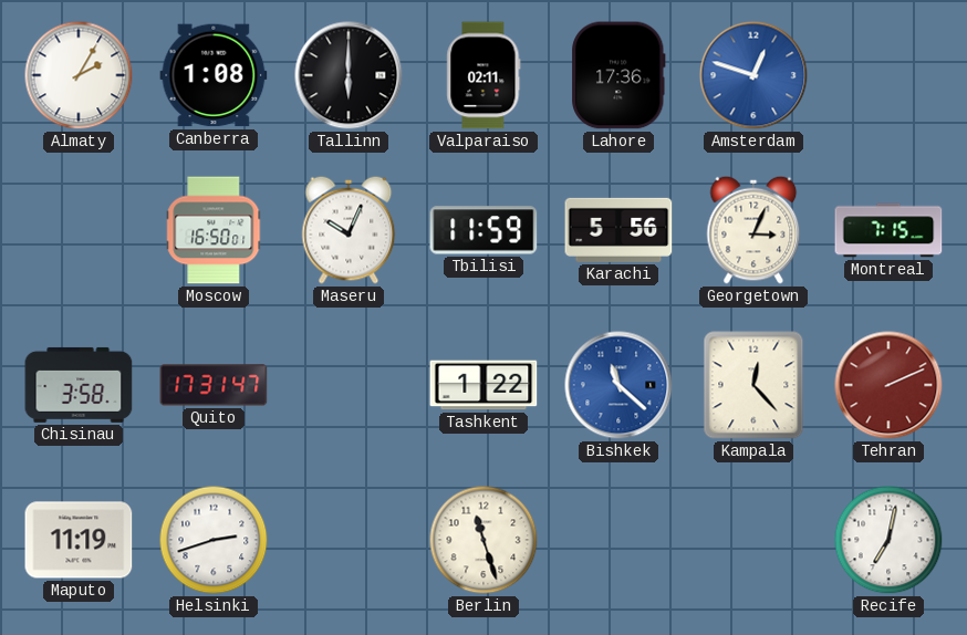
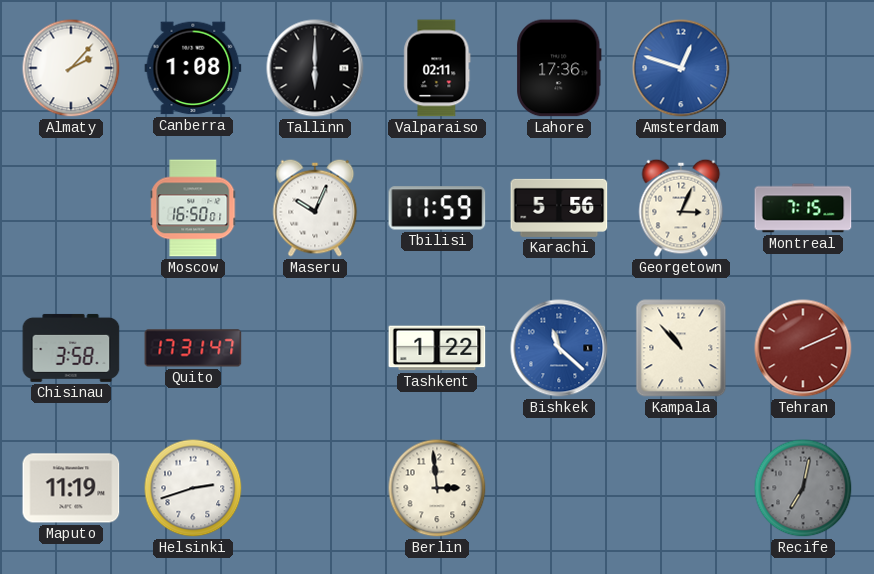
Almaty: 2:05 -> 2:07
Kampala: 12:23 -> 10:53
Berlin: 11:27 -> 2:59
Recife dial: white -> grey
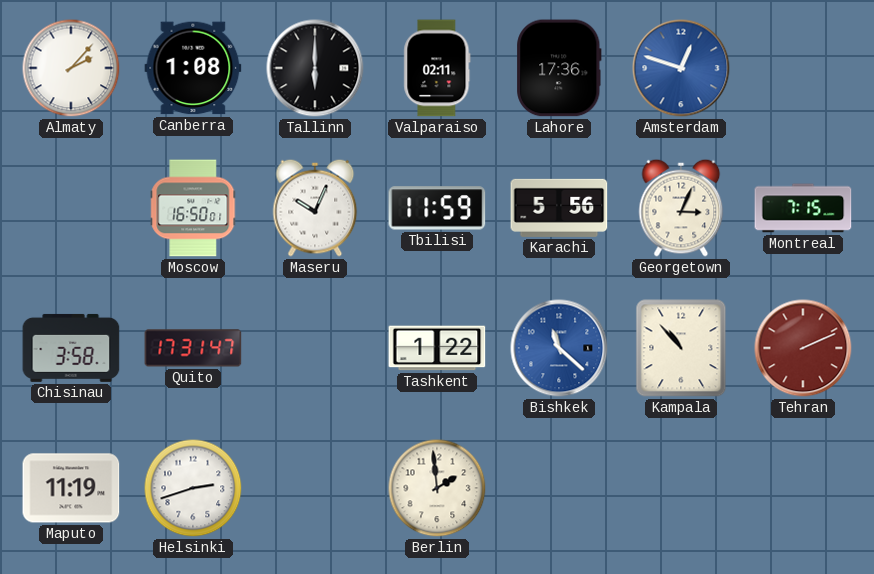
Berlin: 2:59 -> 1:59
Recife: 7:02 -> none
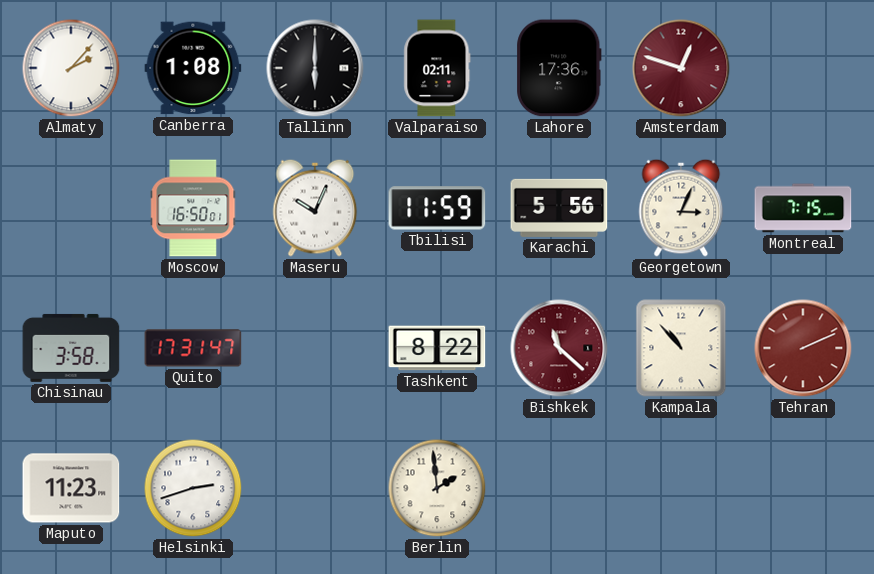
Amsterdam dial: blue -> burgundy
Tashkent: 1:22 -> 8:22
Bishkek dial: blue -> burgundy
Maputo: 11:19 -> 11:23
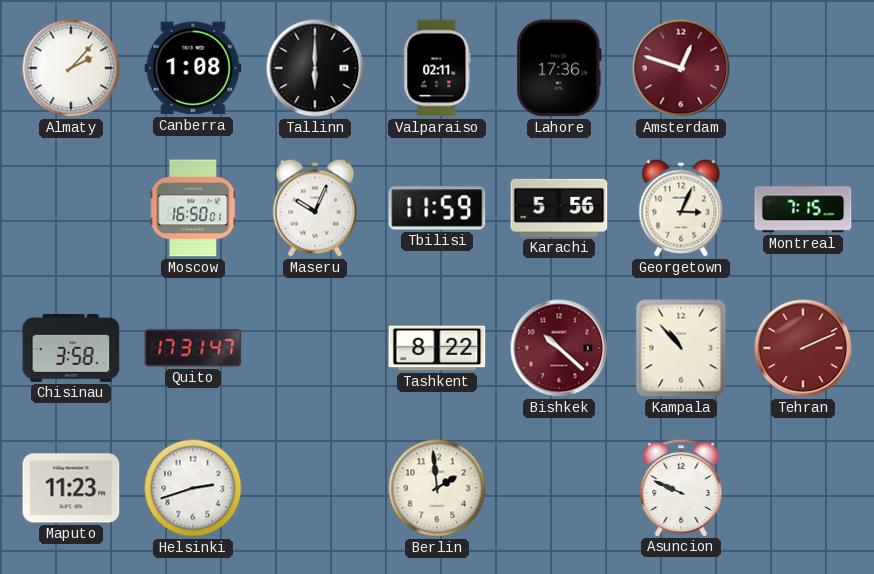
Bishkek: 11:22 -> 10:22
Asuncion: none -> 9:49
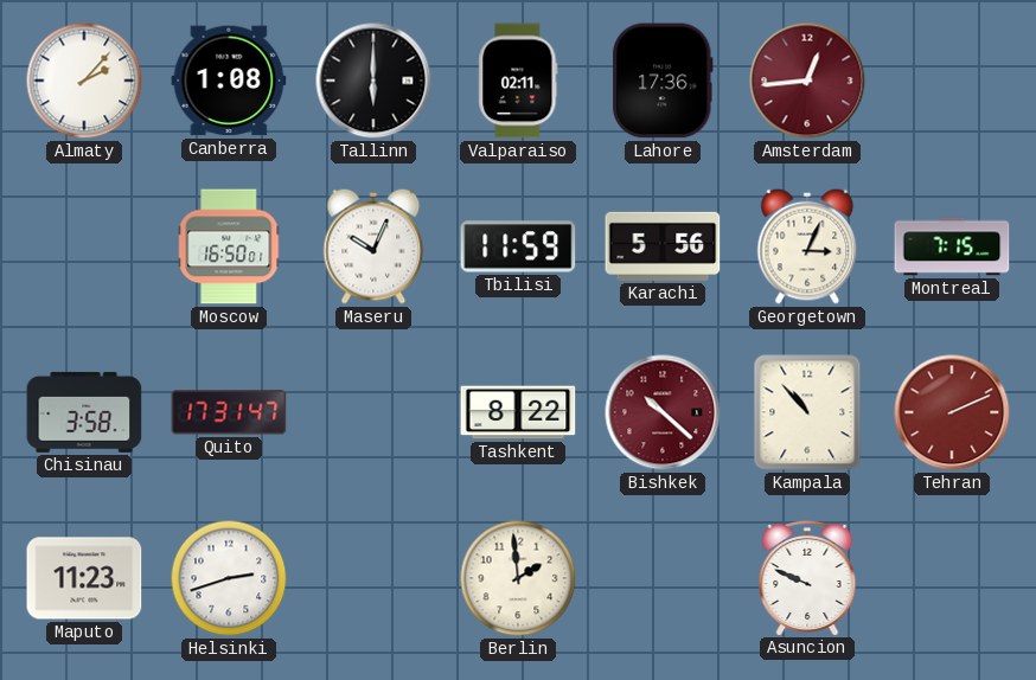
Amsterdam: 12:48 -> 12:44
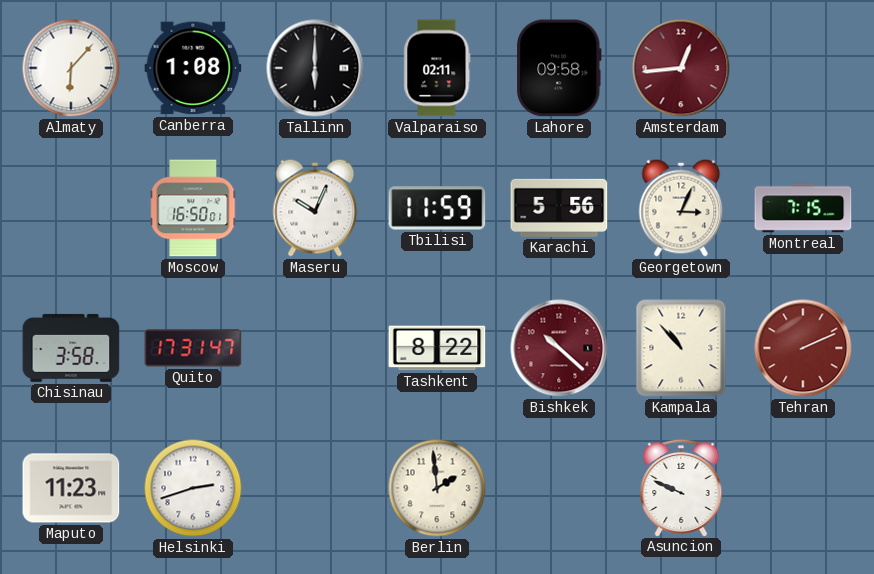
Almaty: 2:07 -> 6:07
Lahore: 17:36 -> 09:58
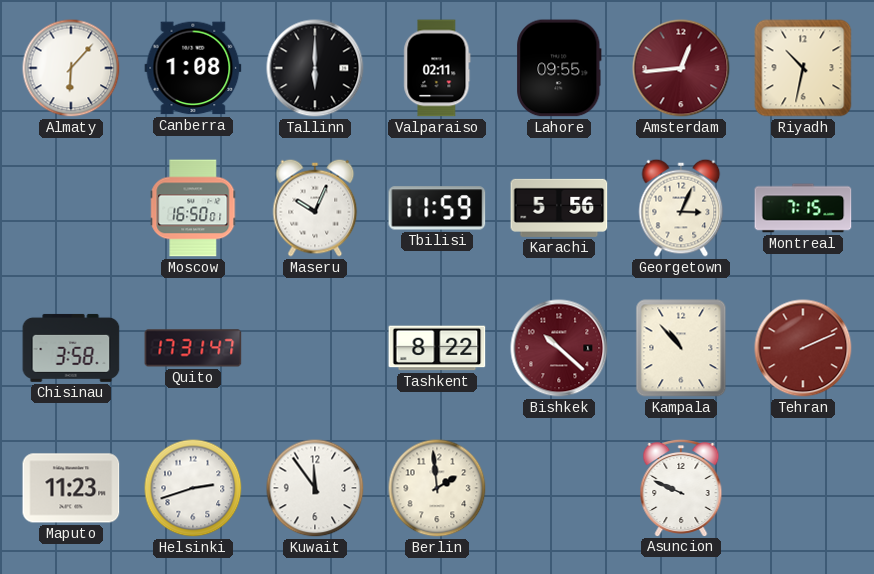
Lahore: 09:58 -> 09:55
Riyadh: none -> 10:32
Kuwait: none -> 11:54
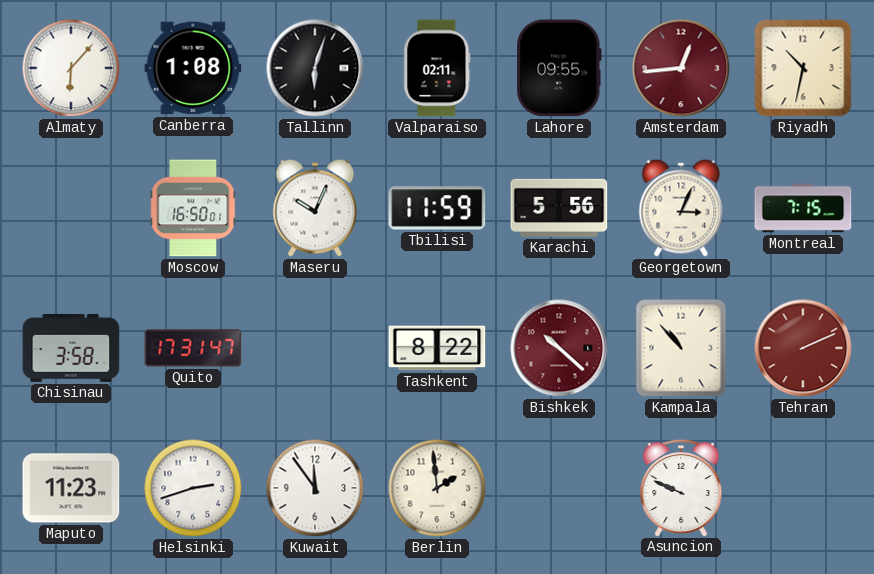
Tallinn: 6:00 -> 6:03
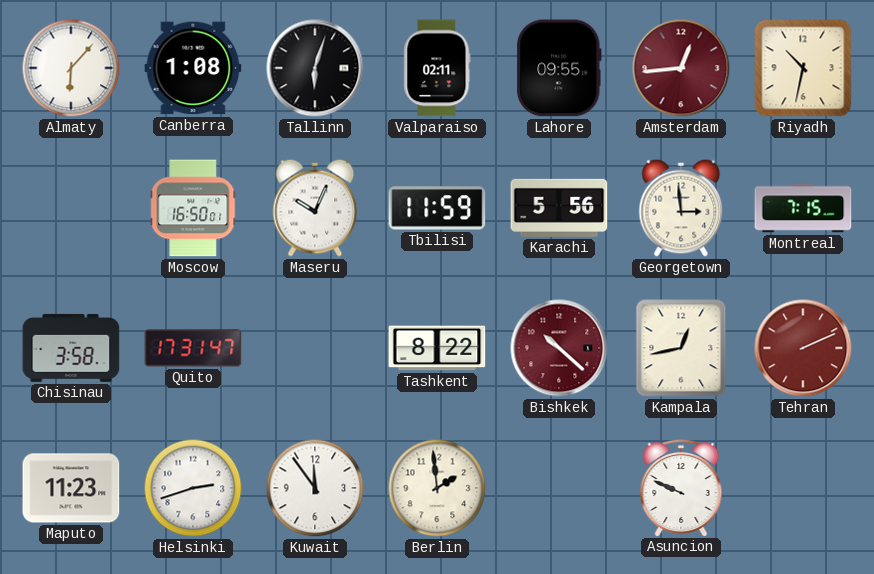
Georgetown: 3:04 -> 2:59
Kampala: 10:53 -> 12:43
